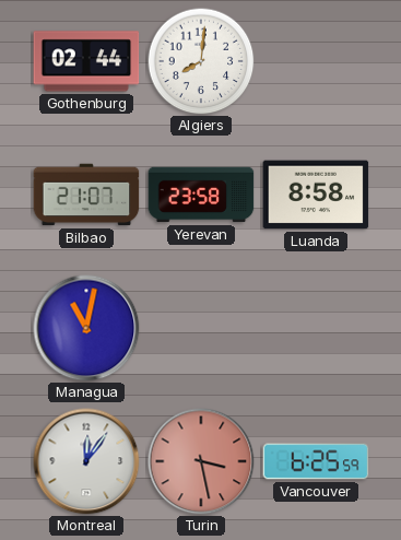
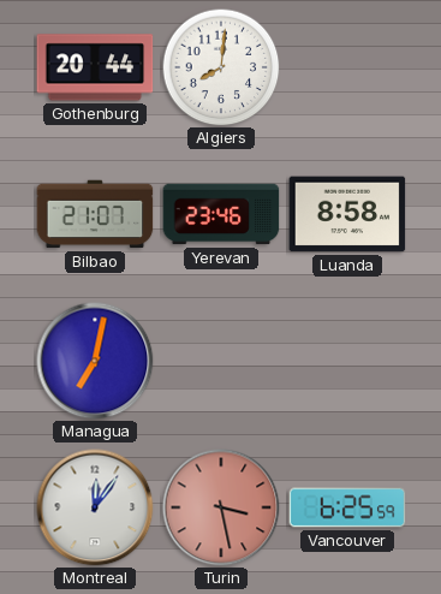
Gothenburg: 02:44 -> 20:44
Yerevan: 23:58 -> 23:46
Managua: 11:02 -> 7:02
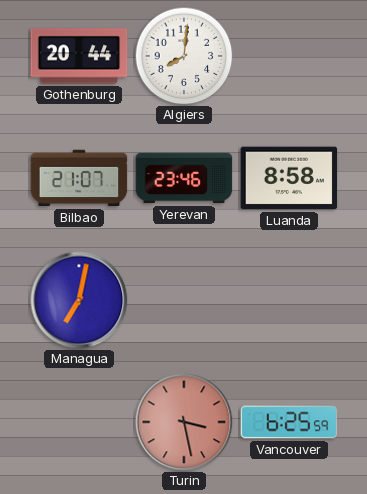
Montreal: 12:06 -> none
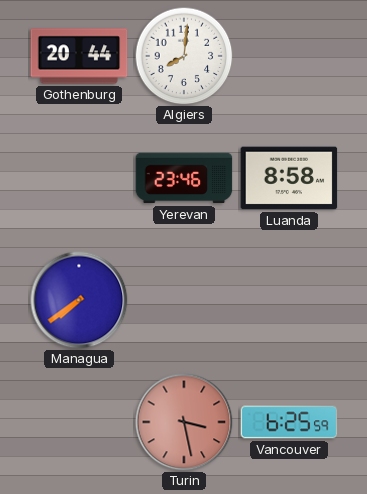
Bilbao: 21:07 -> none
Managua: 7:02 -> 7:39
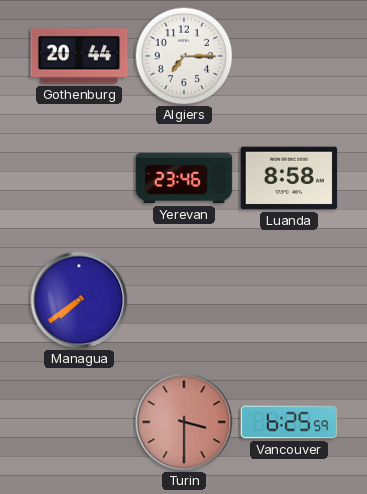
Algiers: 8:01 -> 7:15
Turin: 3:28 -> 3:30
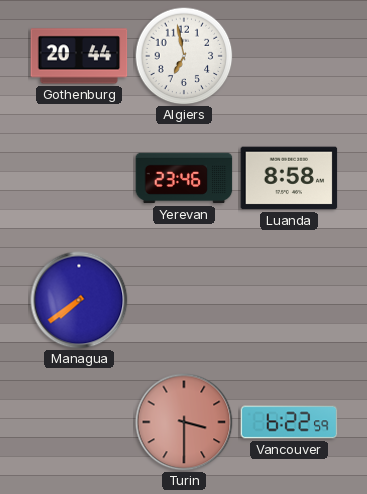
Algiers: 7:15 -> 6:58
Vancouver: 6:25 -> 6:22
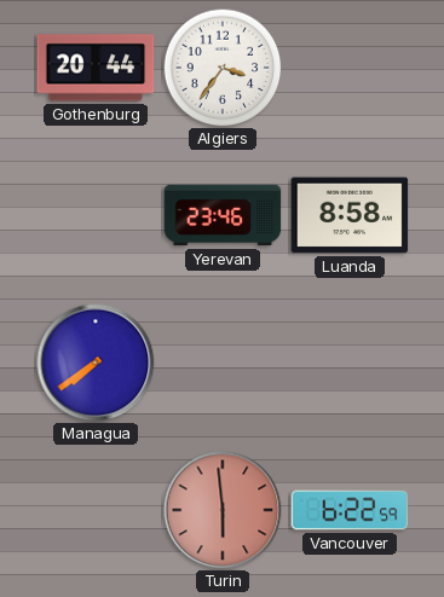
Algiers: 6:58 -> 3:36
Turin: 3:30 -> 5:59
